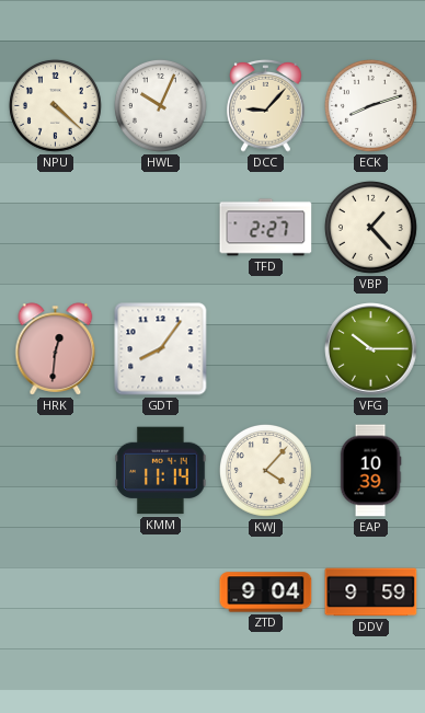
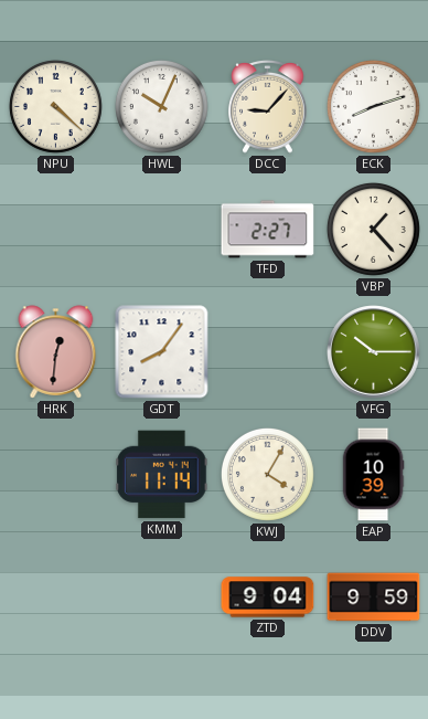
KWJ: 4:07 -> 4:05
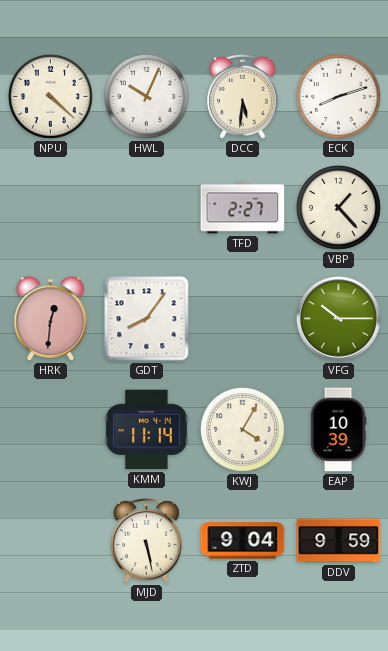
DCC: 9:07 -> 5:31
MJD: none -> 5:28
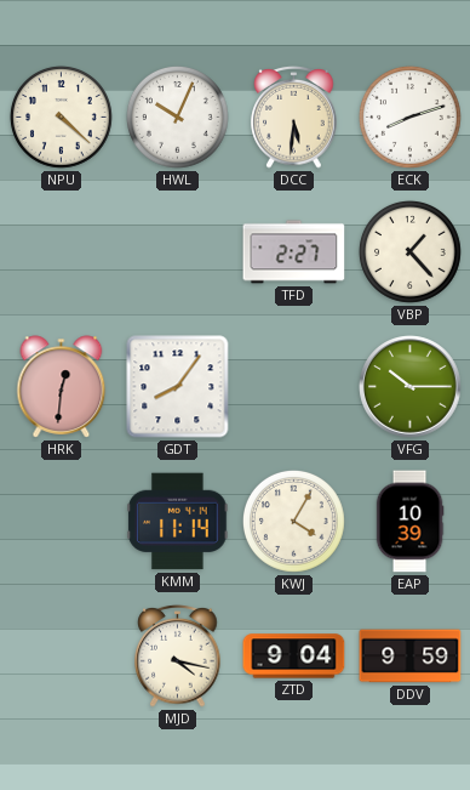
MJD: 5:28 -> 4:17
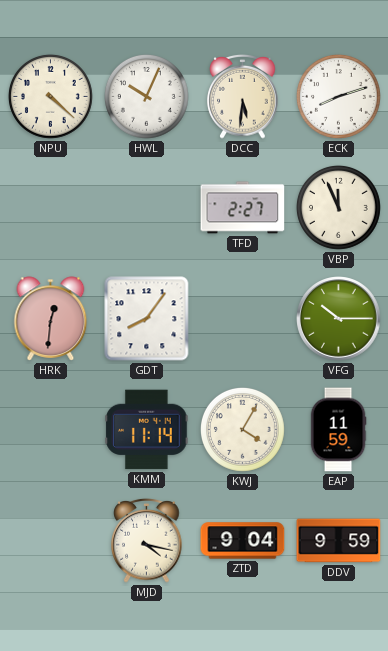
VBP: 1:23 -> 11:56
EAP: 10:39 -> 11:59
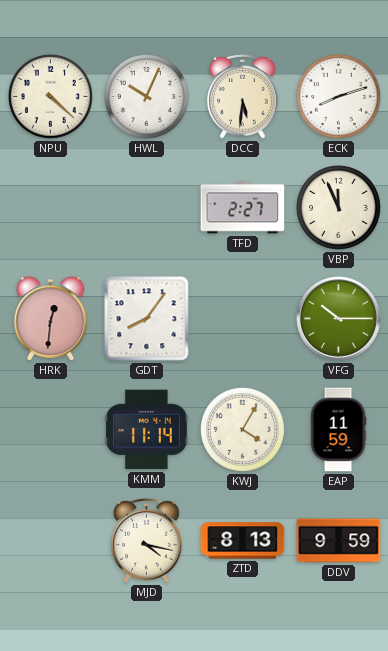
ZTD: 9:04 -> 8:13
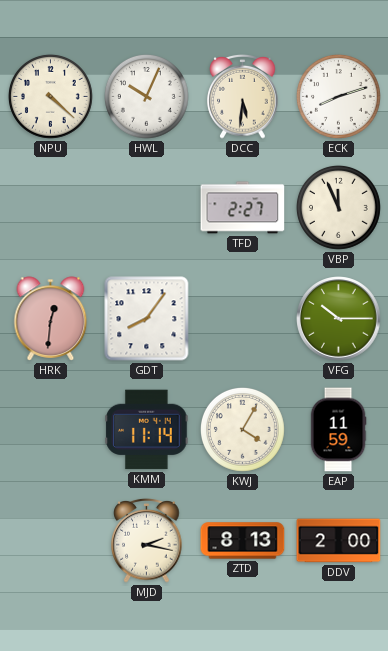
MJD: 4:17 -> 2:17
DDV: 9:59 -> 2:00
